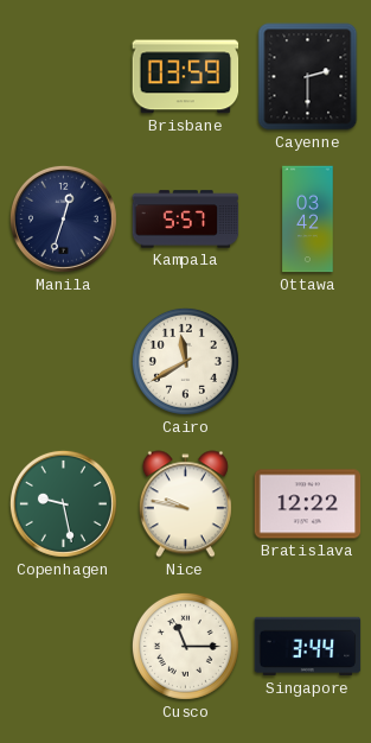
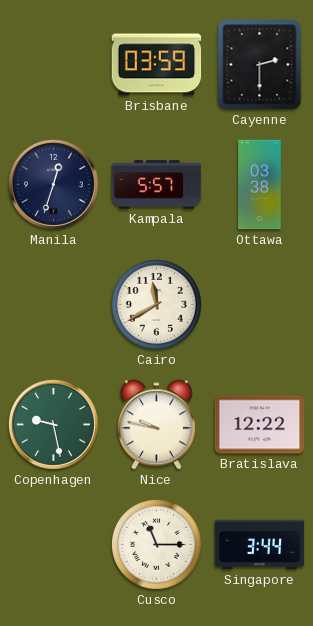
Ottawa: 03:42 -> 03:38
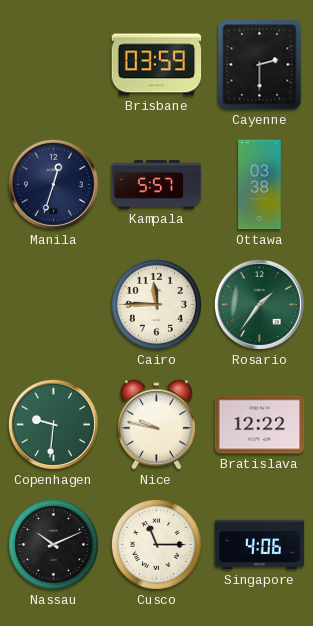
Cairo: 11:40 -> 11:45
Rosario: none -> 1:36
Copenhagen: 9:28 -> 9:31
Nassau: none -> 10:11
Singapore: 3:44 -> 4:06
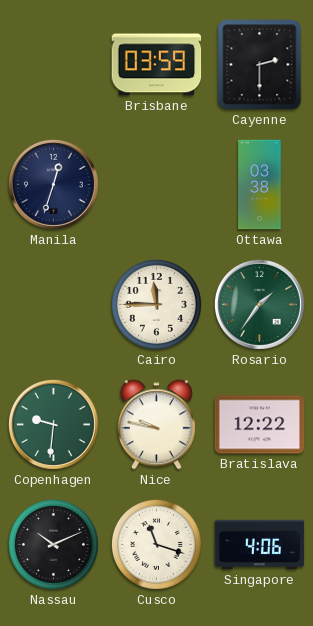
Kampala: 5:57 -> none
Cusco: 11:15 -> 11:18
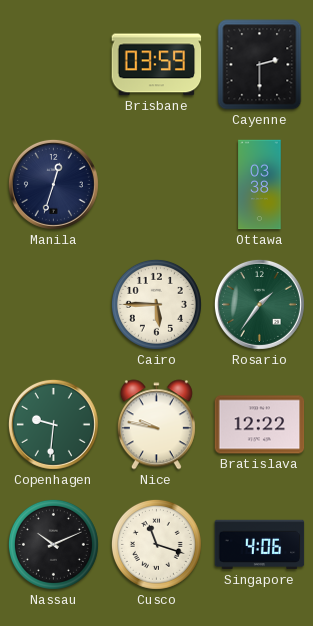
Cairo: 11:45 -> 5:45
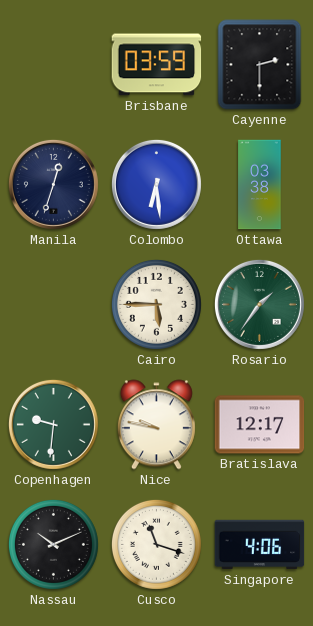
Colombo: none -> 6:29
Bratislava: 12:22 -> 12:17
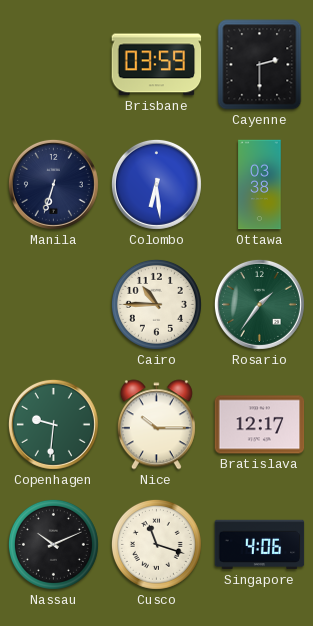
Manila: 12:33 -> 6:33
Cairo: 5:45 -> 10:45
Nice: 9:47 -> 10:15
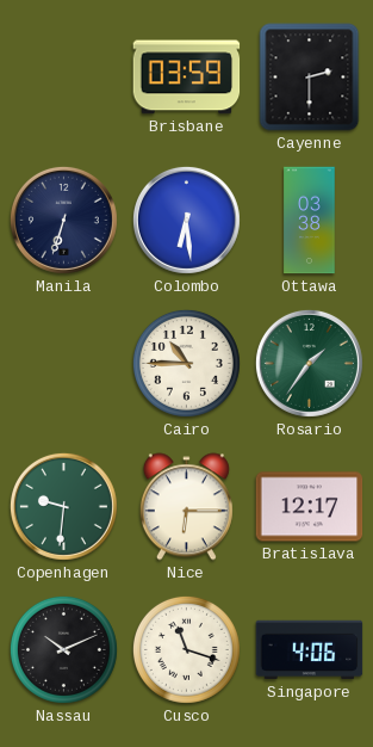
Nice: 10:15 -> 6:15
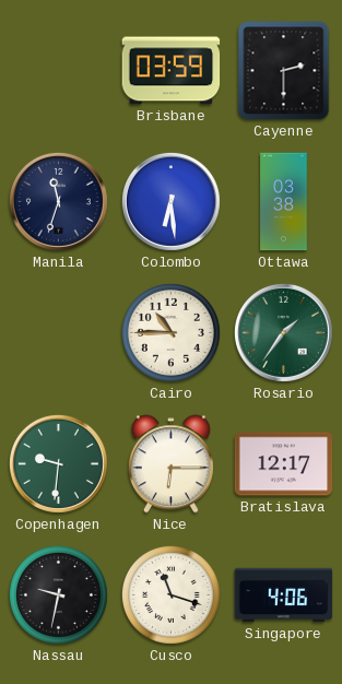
Manila: 6:33 -> 11:33
Nassau: 10:11 -> 9:32
